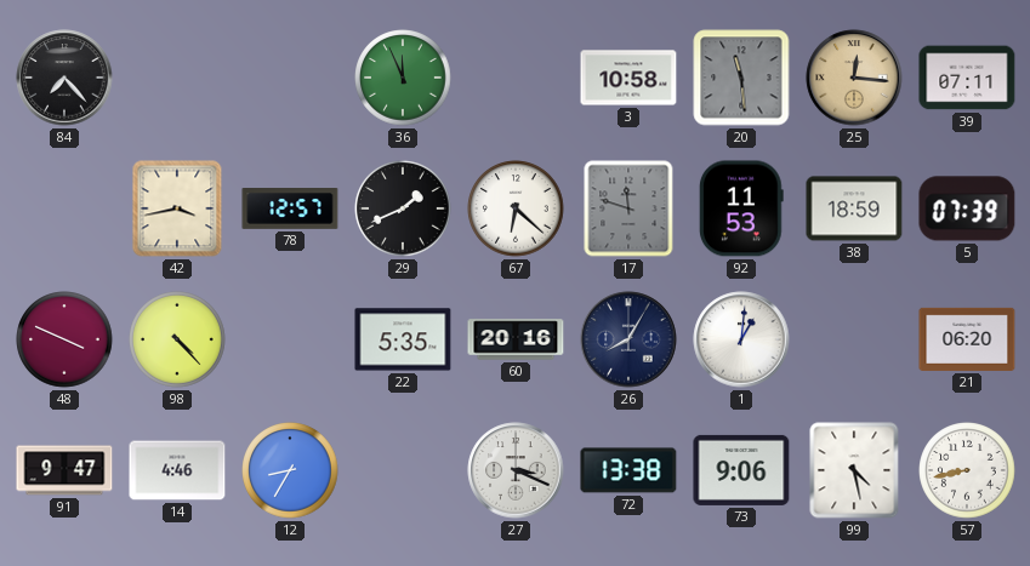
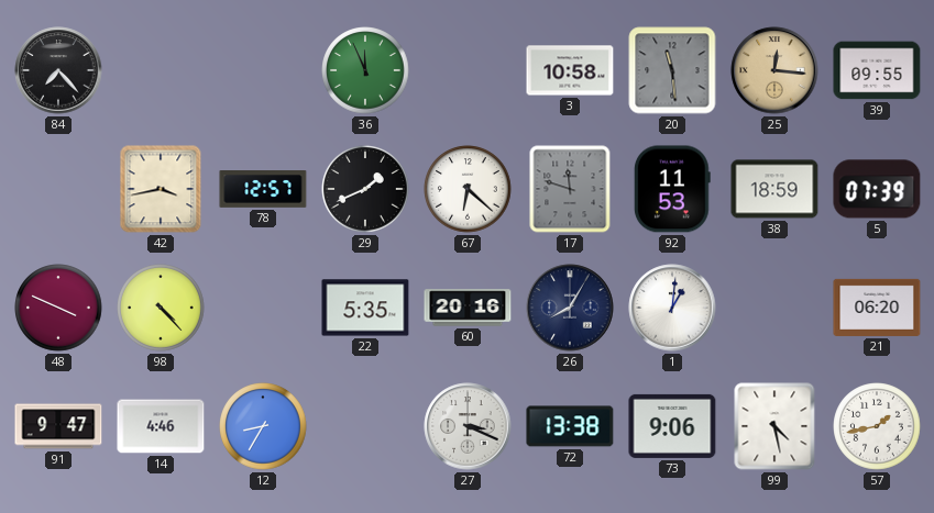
39: 07:11 -> 09:55
57: 8:43 -> 1:43
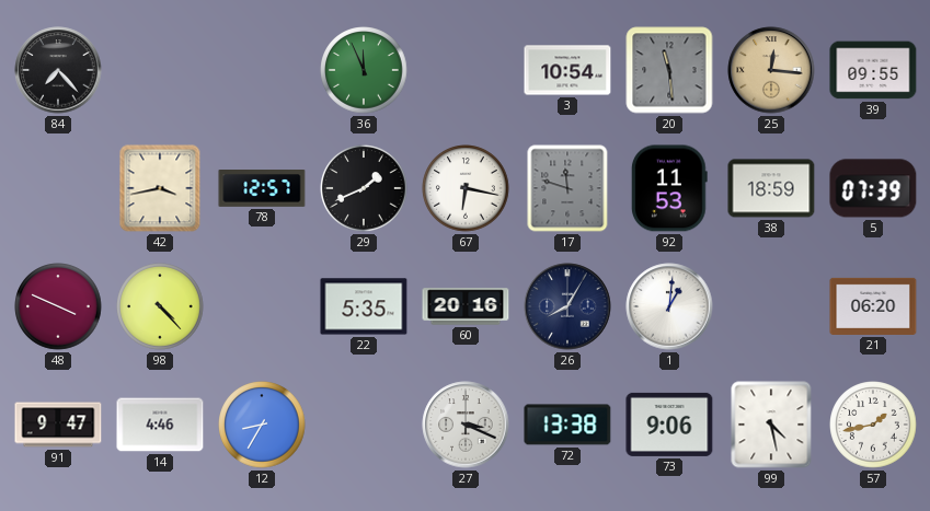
3: 10:58 -> 10:54
67: 6:22 -> 6:17
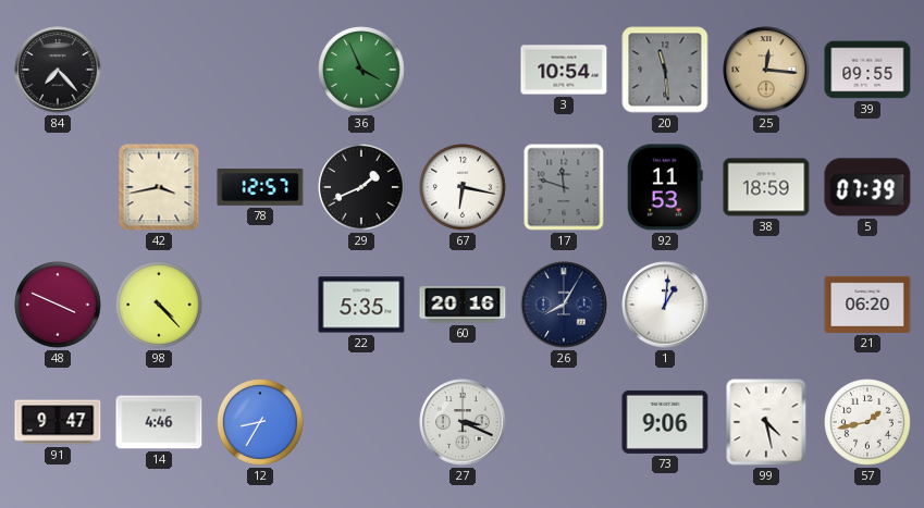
36: 11:56 -> 3:56
72: 13:38 -> none
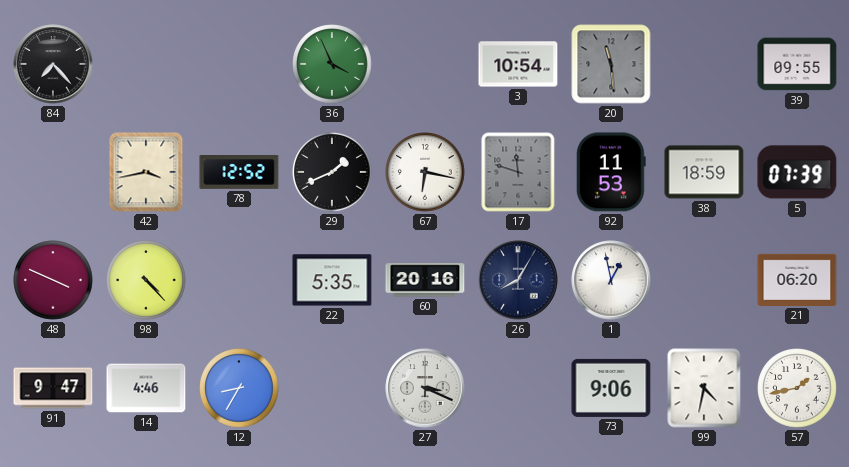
25: 12:16 -> none
78: 12:57 -> 12:52
1: 1:01 -> 12:58
99: 4:28 -> 4:32
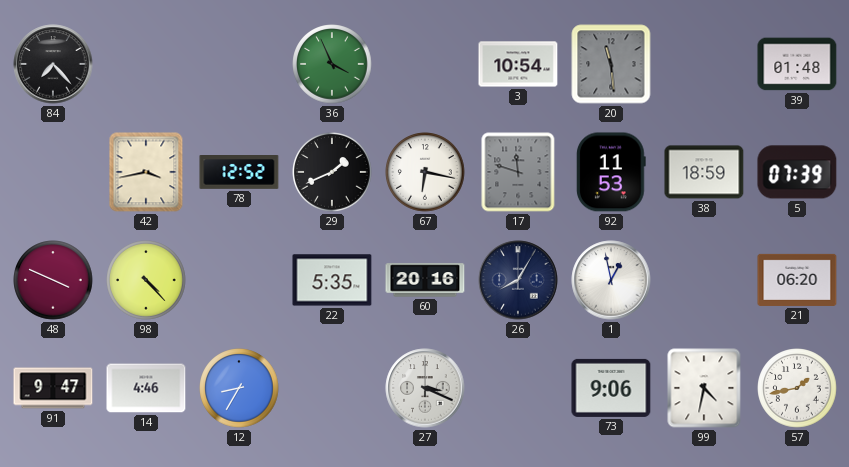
39: 09:55 -> 01:48
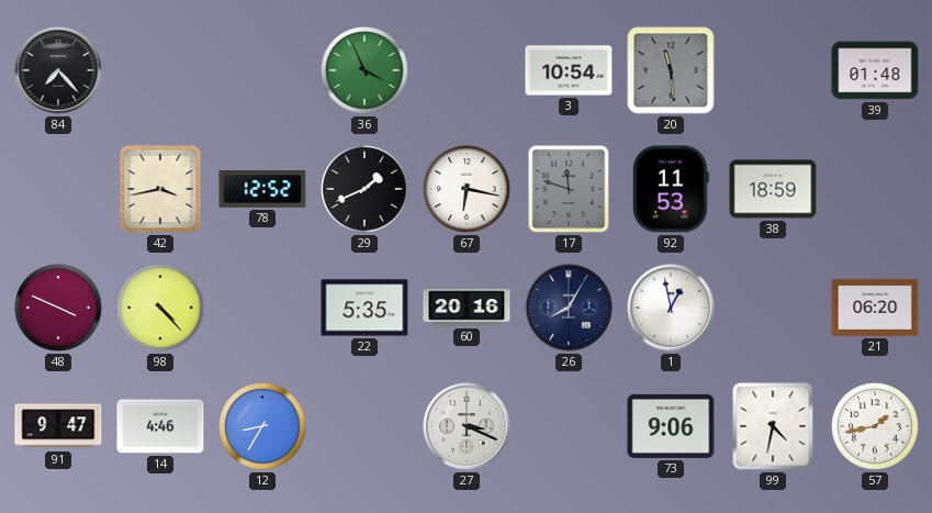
5: 07:39 -> none
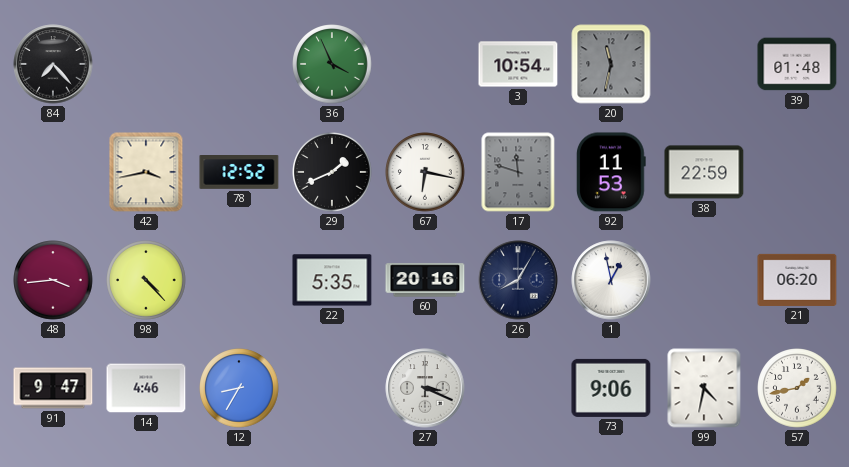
20: 11:29 -> 11:32
38: 18:59 -> 22:59
48: 3:49 -> 3:44
